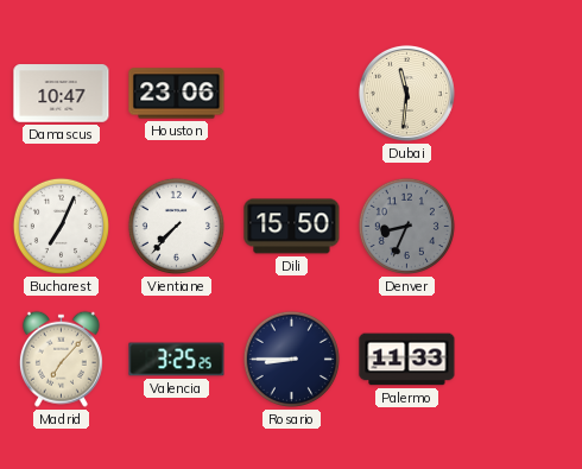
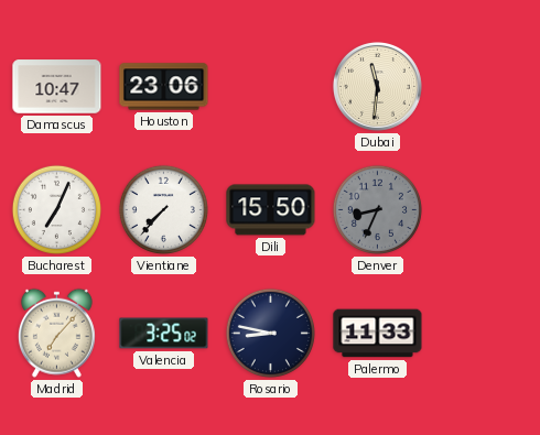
Valencia: 3:25:25 -> 3:25:02
Rosario: 8:45 -> 8:47
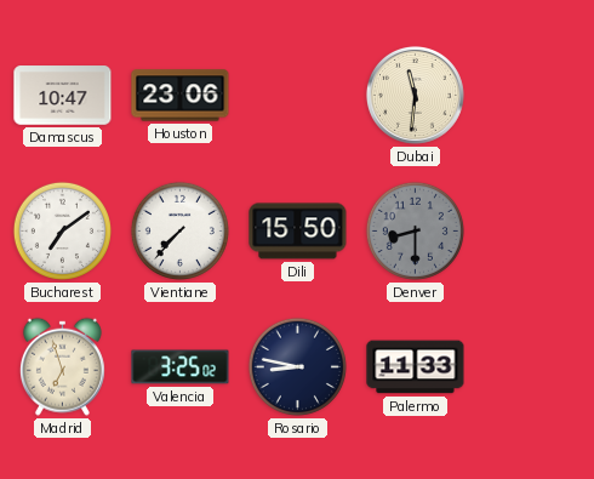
Bucharest: 7:04 -> 7:09
Denver: 8:34 -> 8:30
Madrid: 7:07 -> 6:57
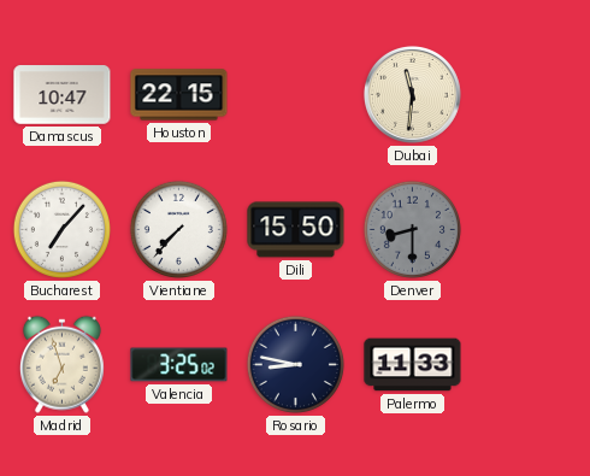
Houston: 23:06 -> 22:15
Bucharest: 7:09 -> 7:07
